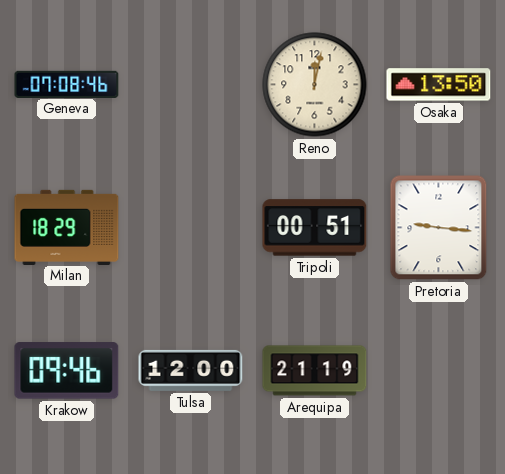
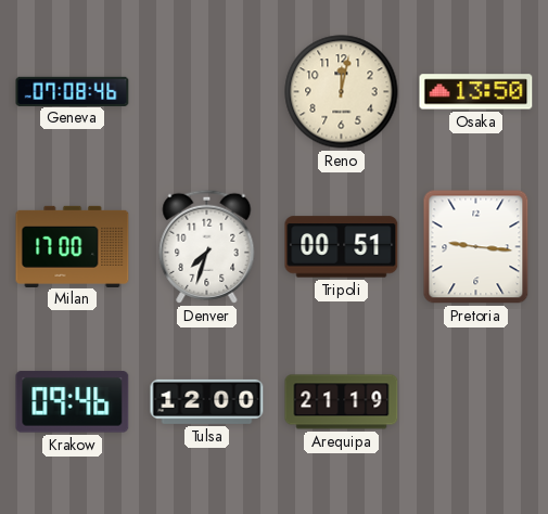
Milan: 18:29 -> 17:00
Denver: none -> 7:33
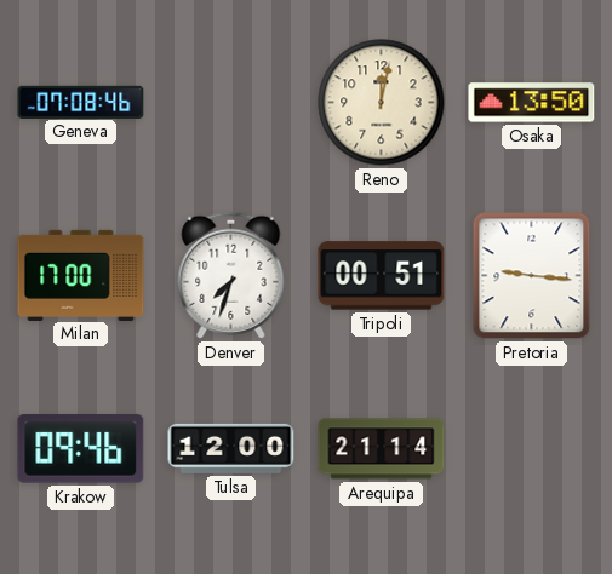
Arequipa: 21:19 -> 21:14
